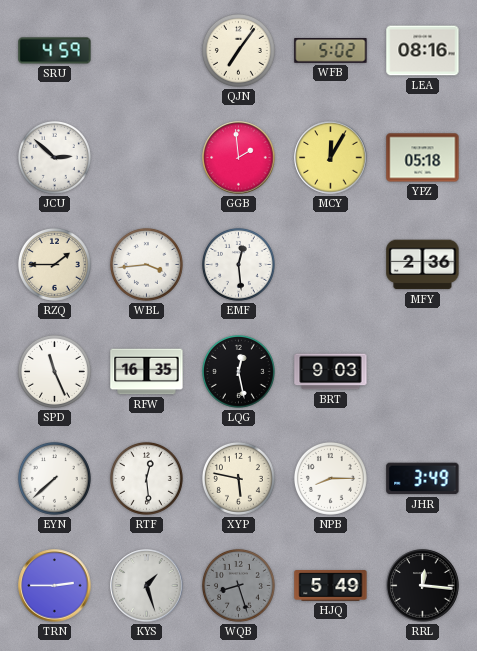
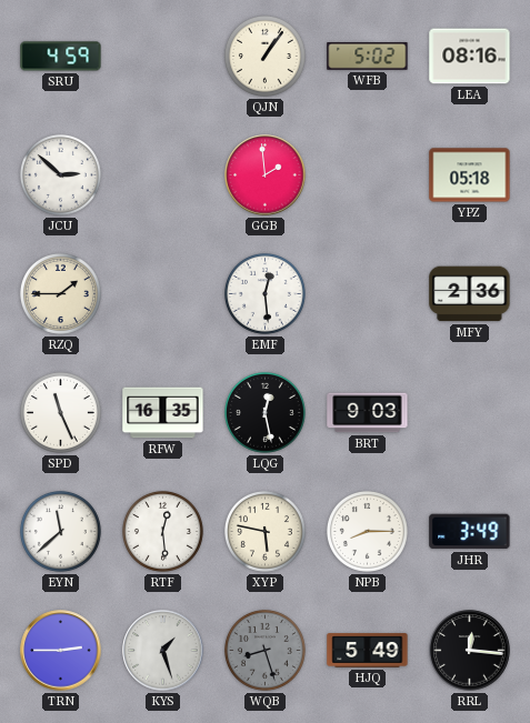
QJN: 7:06 -> 1:06
MCY: 12:05 -> none
WBL: 3:44 -> none
EYN: 7:38 -> 11:38
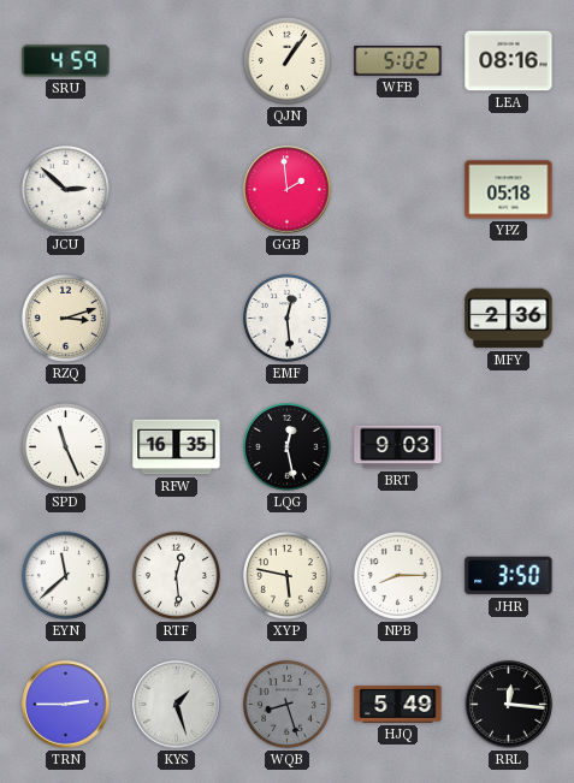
RZQ: 1:45 -> 3:12
JHR: 3:49 -> 3:50
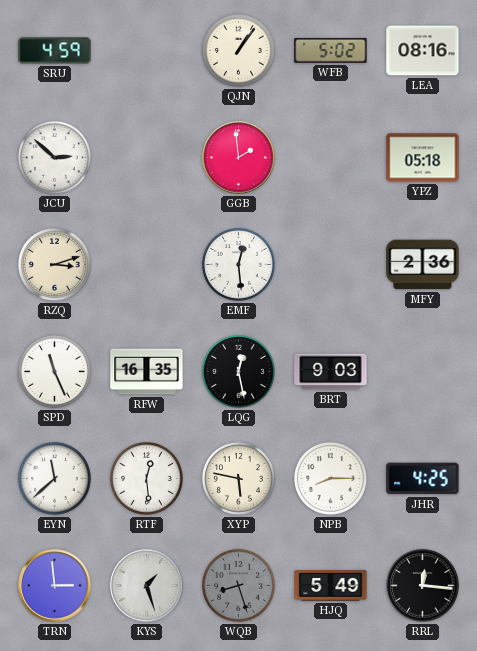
JHR: 3:50 -> 4:25
TRN: 2:45 -> 2:59
